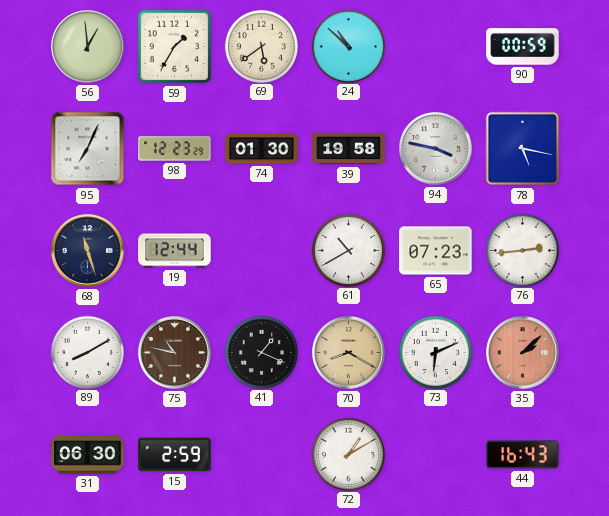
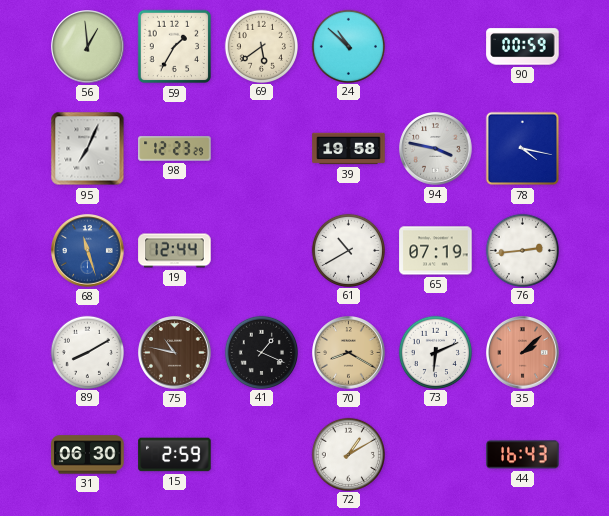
74: 01:30 -> none
78: 5:17 -> 4:17
68 dial: navy -> blue
65: 07:23 -> 07:19
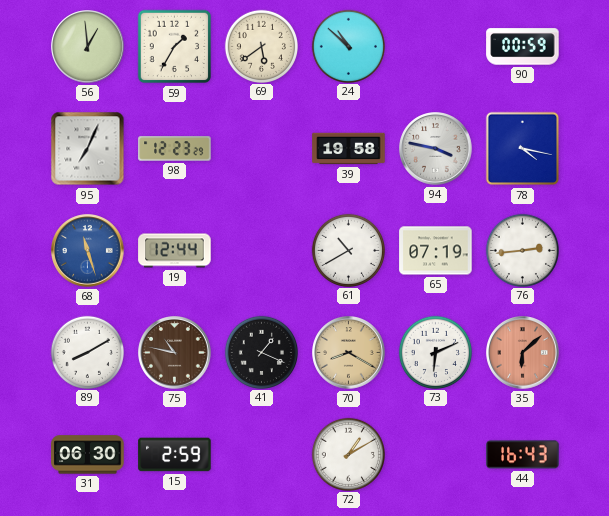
35: 2:08 -> 6:08
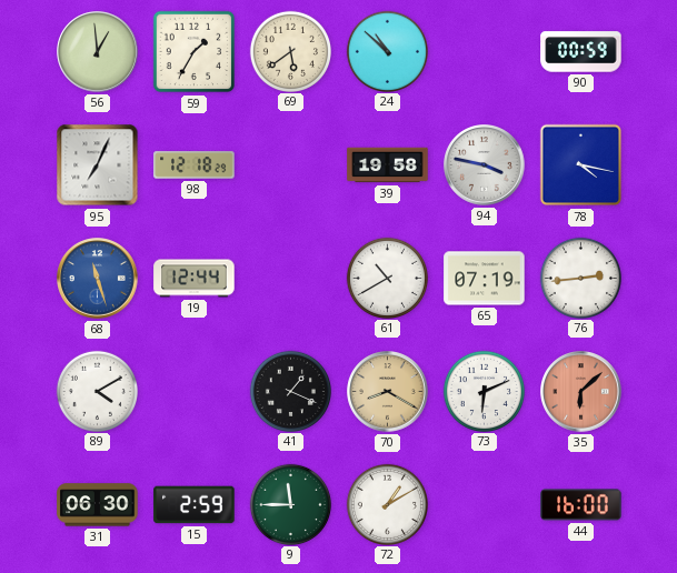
98: 12:23 -> 12:18
89: 8:10 -> 4:10
75: 10:47 -> none
9: none -> 11:45
44: 16:43 -> 16:00
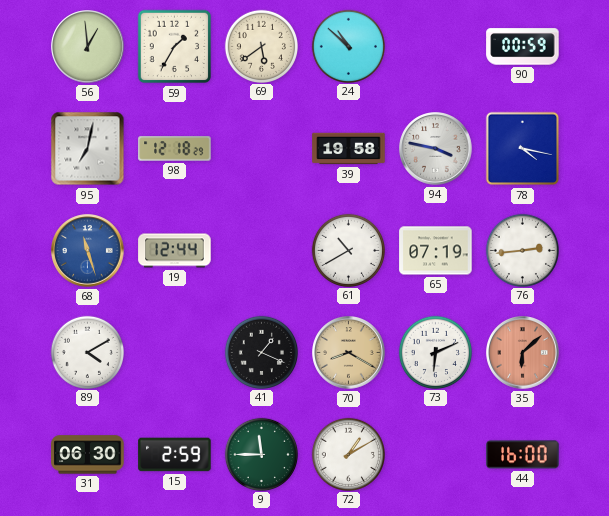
95: 7:04 -> 7:02
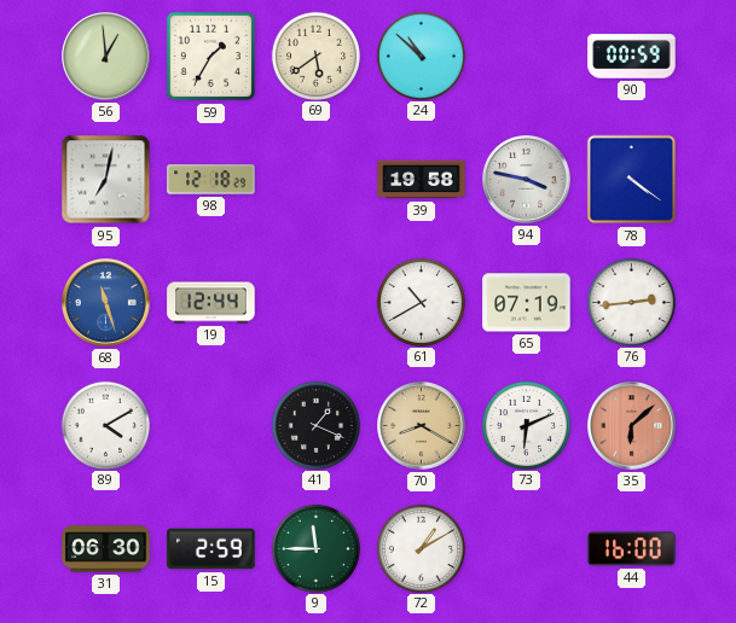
78: 4:17 -> 4:21
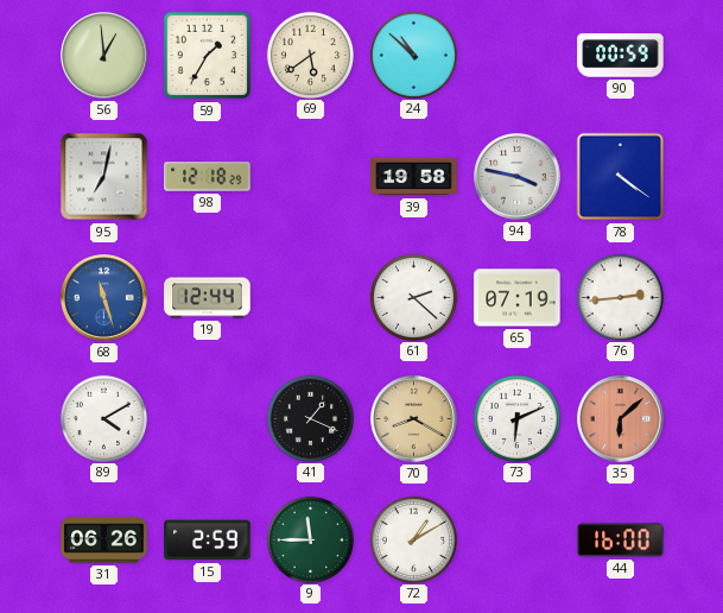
61: 10:40 -> 2:22
31: 06:30 -> 06:26
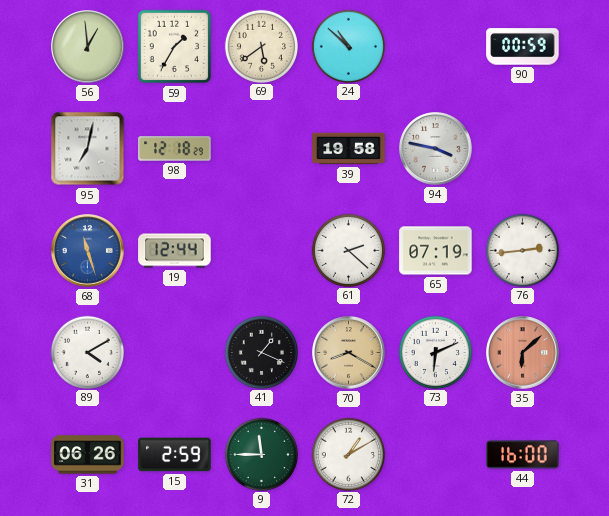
78: 4:21 -> none
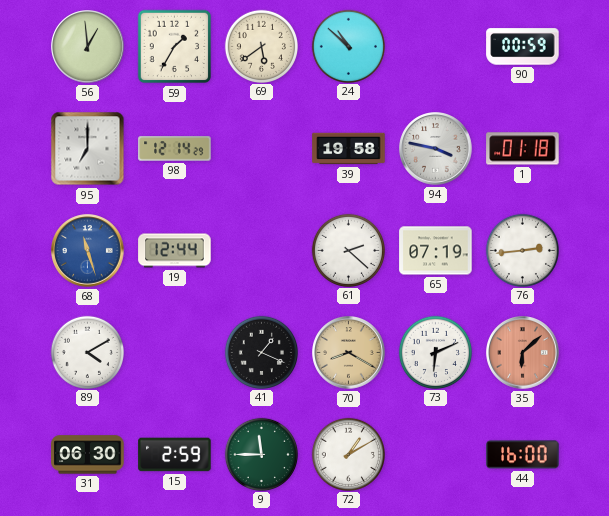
95: 7:02 -> 7:00
98: 12:18 -> 12:14
1: none -> 01:18
31: 06:26 -> 06:30
